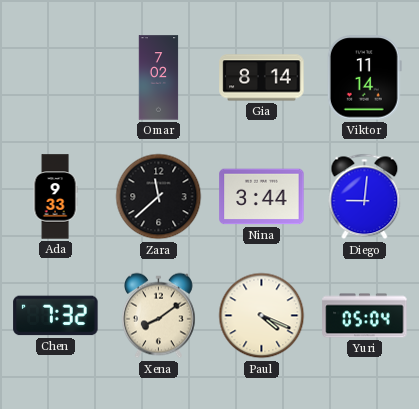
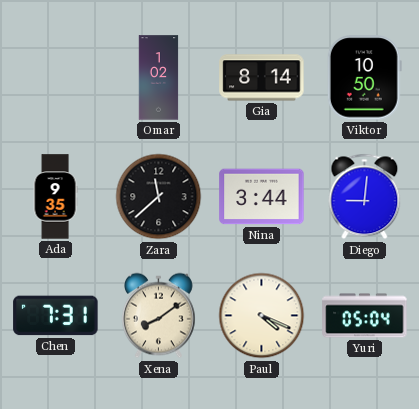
Omar: 7:02 -> 1:02
Viktor: 11:14 -> 10:50
Ada: 9:33 -> 9:35
Chen: 7:32 -> 7:31
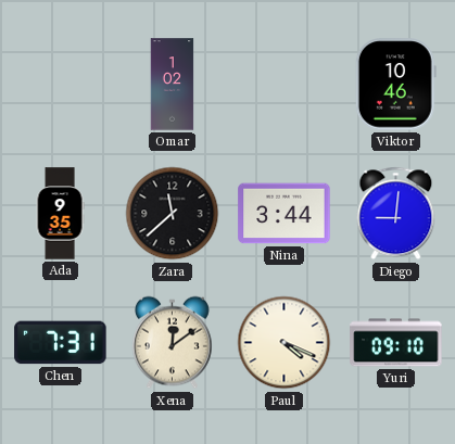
Gia: 8:14 -> none
Viktor: 10:50 -> 10:46
Xena: 8:09 -> 12:09
Yuri: 05:04 -> 09:10
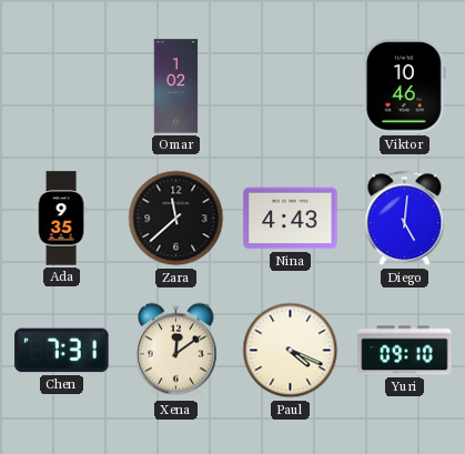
Nina: 3:44 -> 4:43
Diego: 9:01 -> 5:01
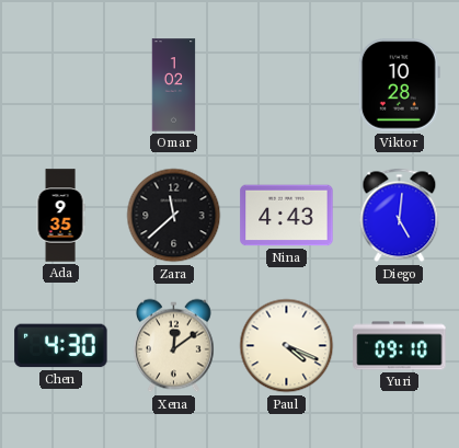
Viktor: 10:46 -> 10:28
Chen: 7:31 -> 4:30
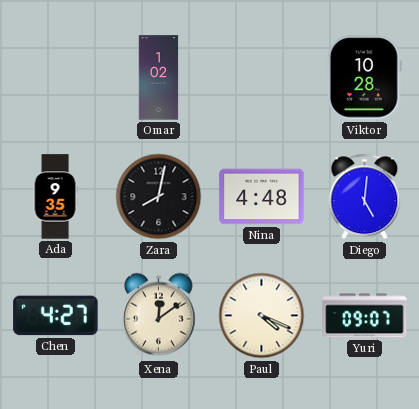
Zara: 11:38 -> 8:02
Nina: 4:43 -> 4:48
Chen: 4:30 -> 4:27
Yuri: 09:10 -> 09:07
